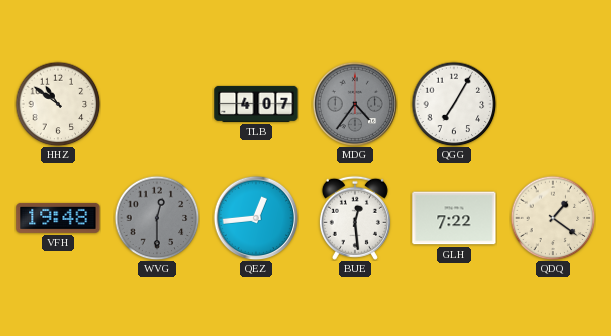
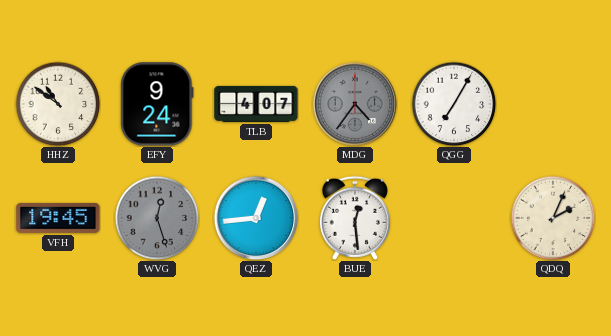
EFY: none -> 9:24
VFH: 19:48 -> 19:45
WVG: 12:30 -> 12:27
GLH: 7:22 -> none
QDQ: 1:21 -> 2:04
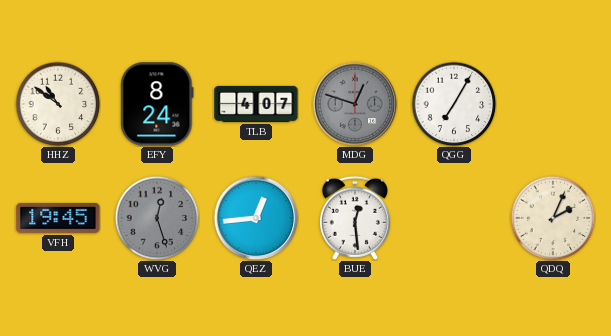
EFY: 9:24 -> 8:24
MDG: 4:36 -> 12:48
